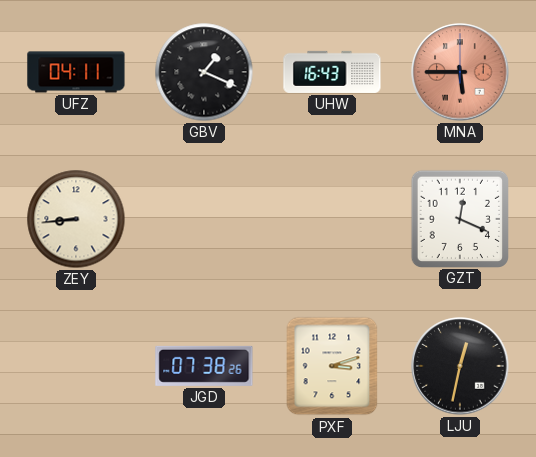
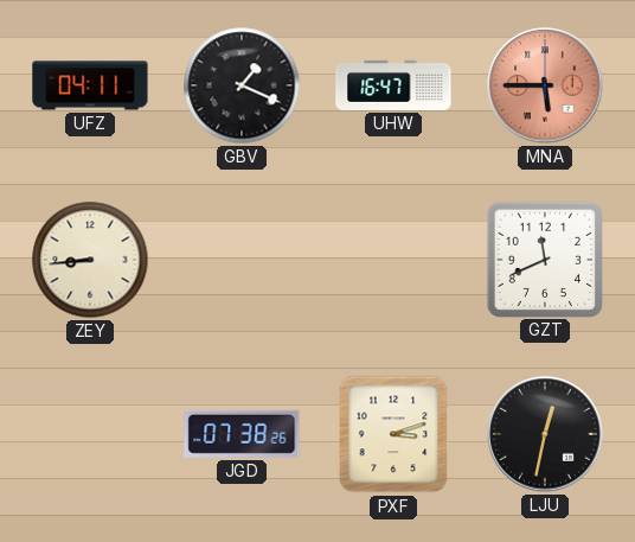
UHW: 16:43 -> 16:47
GZT: 12:19 -> 11:41
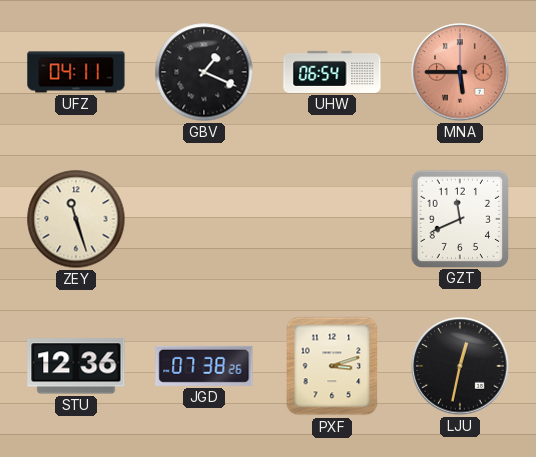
UHW: 16:47 -> 06:54
ZEY: 8:44 -> 11:27
STU: none -> 12:36
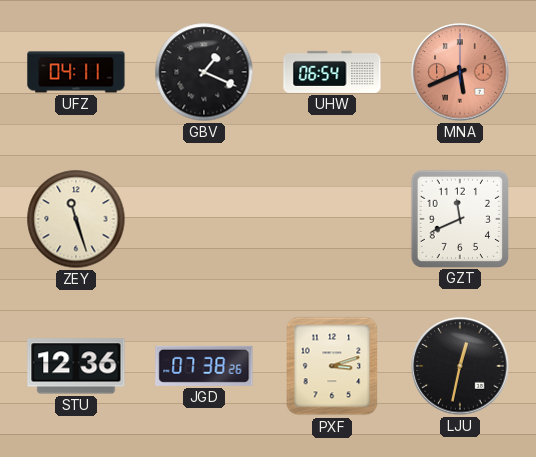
MNA: 5:45 -> 5:41
